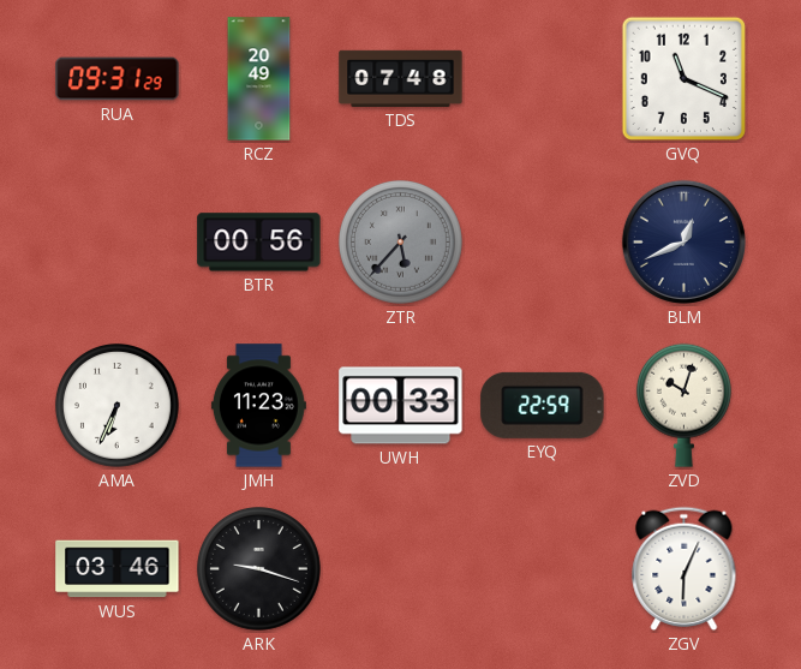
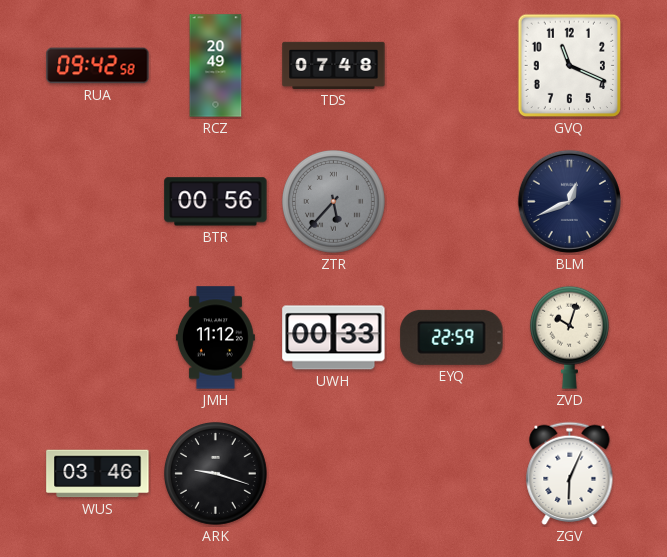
RUA: 09:31 -> 09:42
AMA: 6:34 -> none
JMH: 11:23 -> 11:12
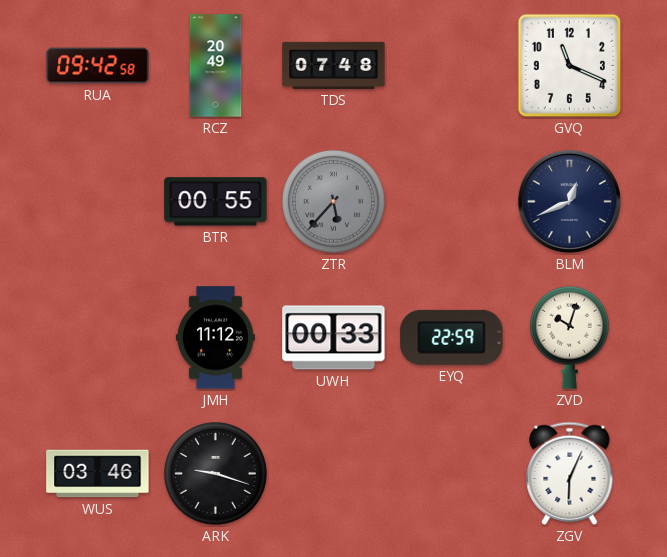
BTR: 00:56 -> 00:55
